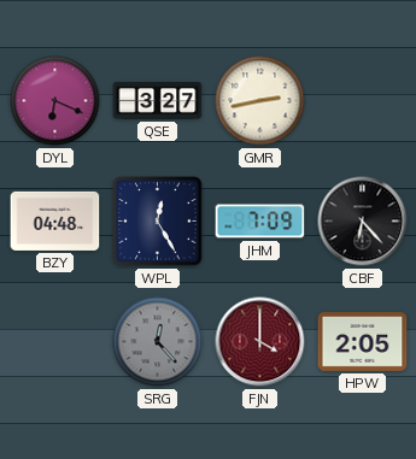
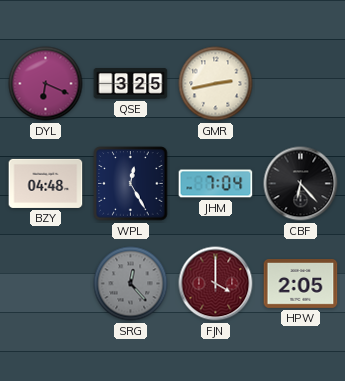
QSE: 3:27 -> 3:25
JHM: 7:09 -> 7:04
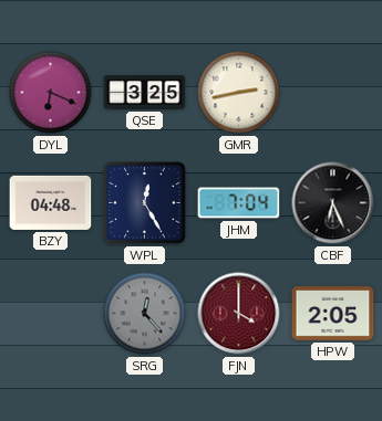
CBF: 6:23 -> 6:26
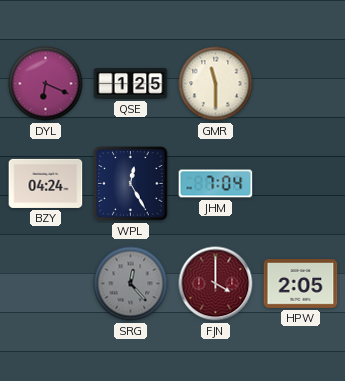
QSE: 3:25 -> 1:25
GMR: 2:43 -> 11:30
BZY: 04:48 -> 04:24
CBF: 6:26 -> none
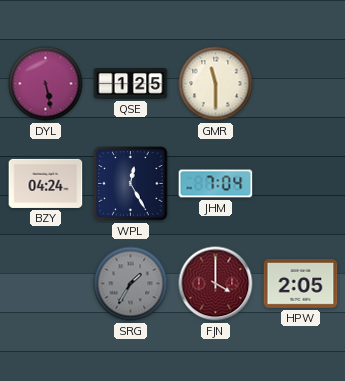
DYL: 6:19 -> 5:28
SRG: 12:23 -> 1:35
